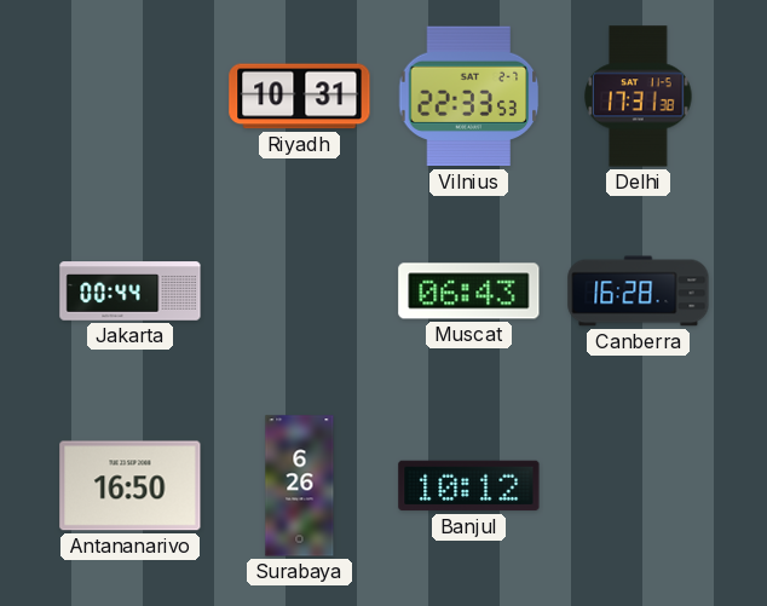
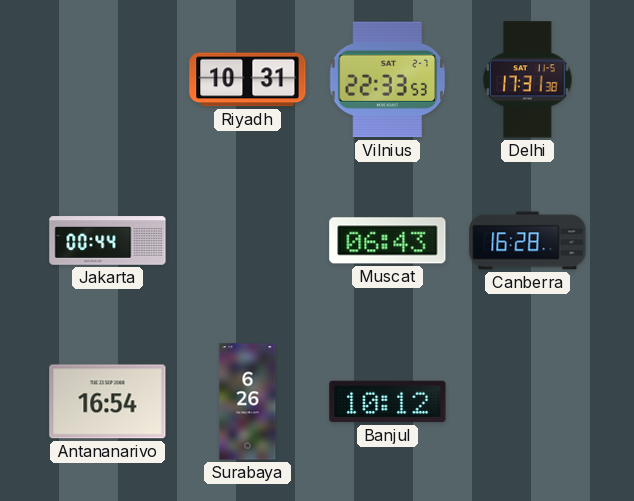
Antananarivo: 16:50 -> 16:54
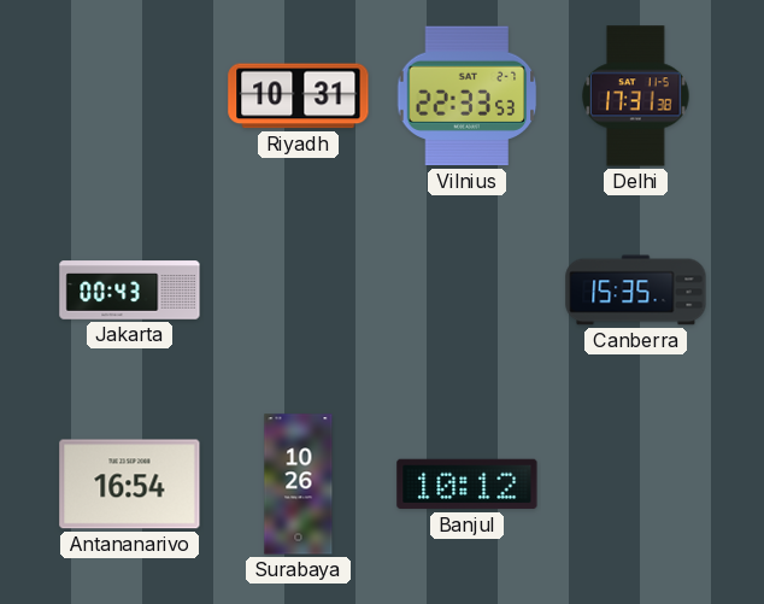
Jakarta: 00:44 -> 00:43
Muscat: 06:43 -> none
Canberra: 16:28 -> 15:35
Surabaya: 6:26 -> 10:26
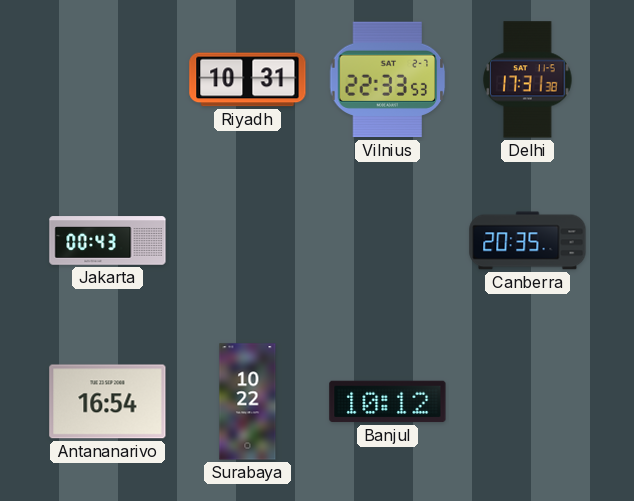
Canberra: 15:35 -> 20:35
Surabaya: 10:26 -> 10:22
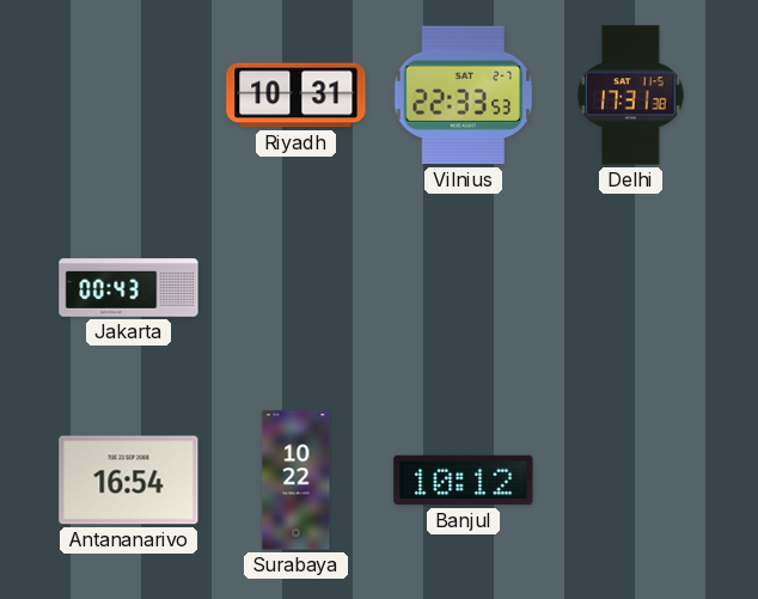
Canberra: 20:35 -> none
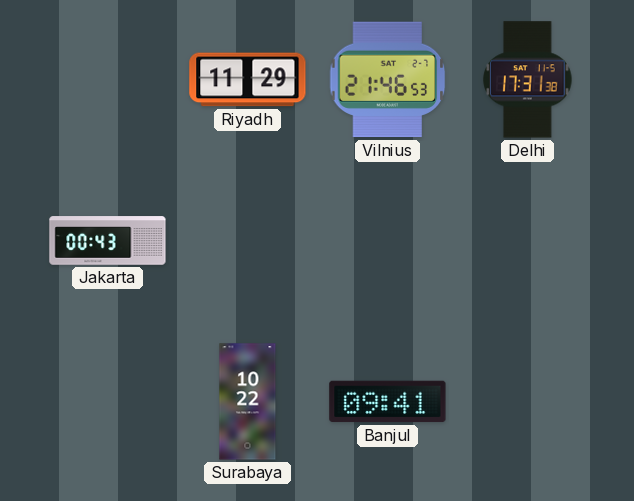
Riyadh: 10:31 -> 11:29
Vilnius: 22:33 -> 21:46
Antananarivo: 16:54 -> none
Banjul: 10:12 -> 09:41
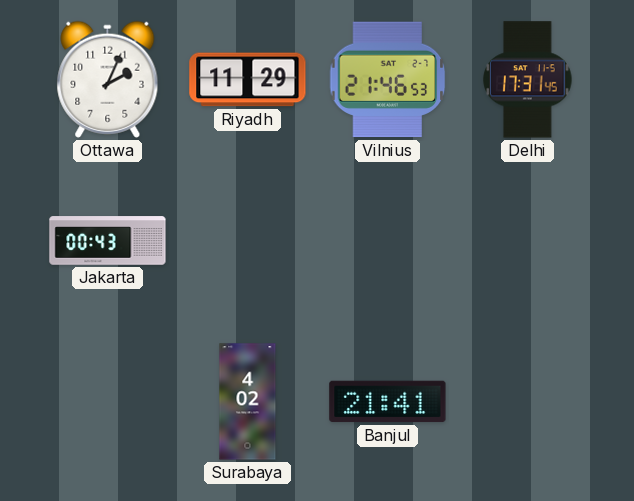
Ottawa: none -> 2:04
Delhi: 17:31:38 -> 17:31:45
Surabaya: 10:22 -> 4:02
Banjul: 09:41 -> 21:41
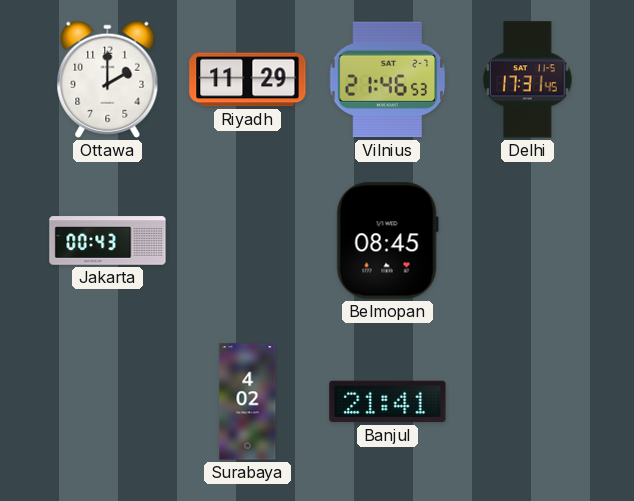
Ottawa: 2:04 -> 2:00
Belmopan: none -> 08:45
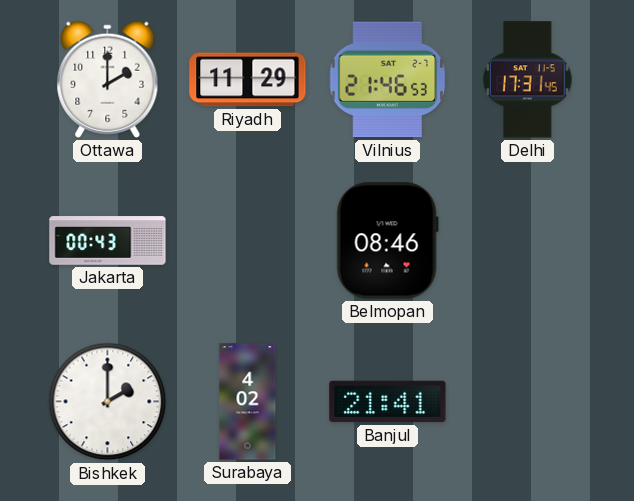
Belmopan: 08:45 -> 08:46
Bishkek: none -> 2:00
